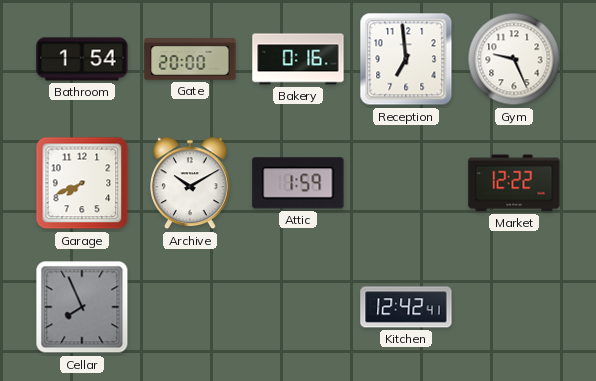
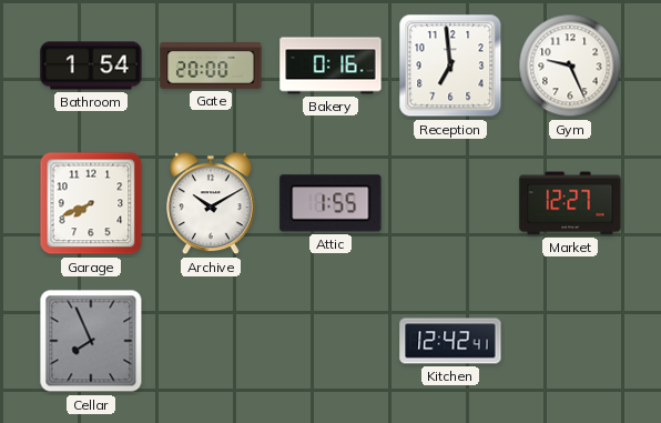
Attic: 1:59 -> 1:55
Market: 12:22 -> 12:27
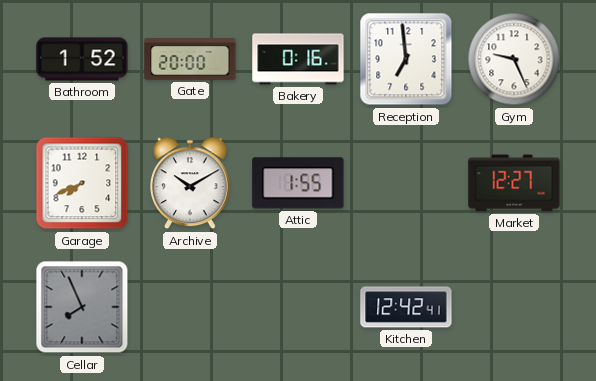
Bathroom: 1:54 -> 1:52
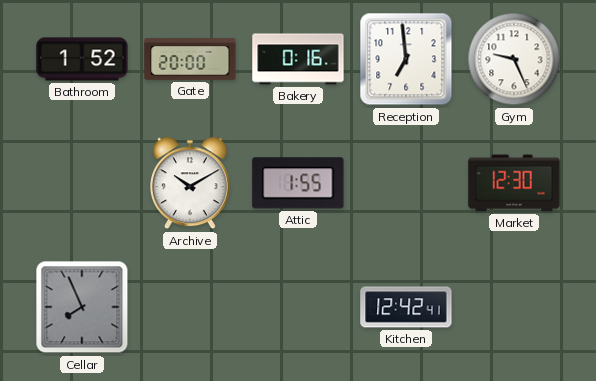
Garage: 7:41 -> none
Market: 12:27 -> 12:30
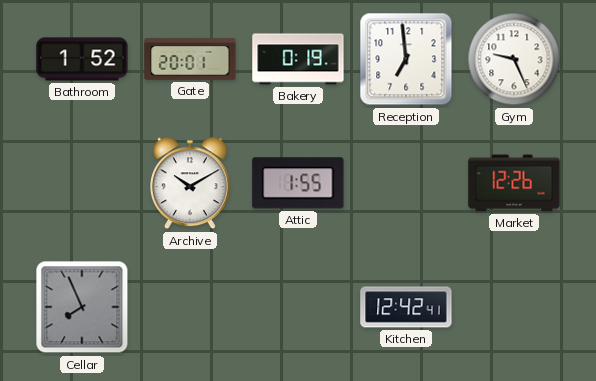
Gate: 20:00 -> 20:01
Bakery: 0:16 -> 0:19
Market: 12:30 -> 12:26
